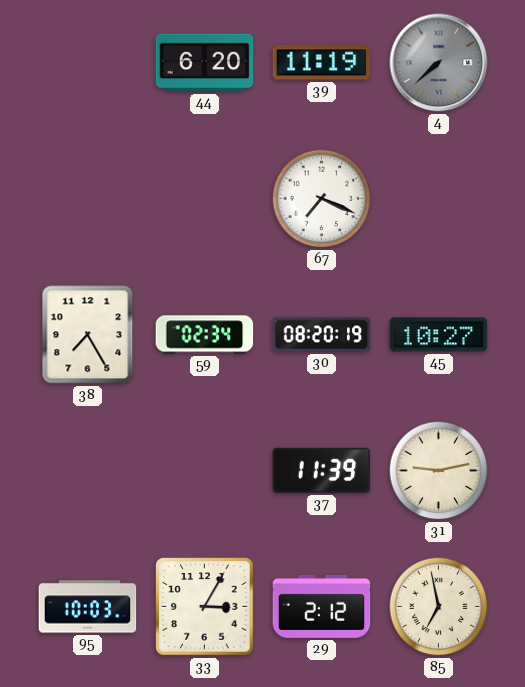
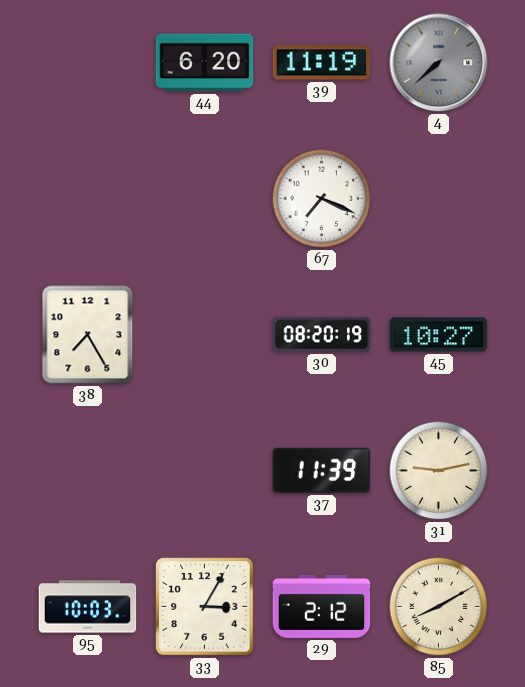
59: 02:34 -> none
85: 6:58 -> 8:10
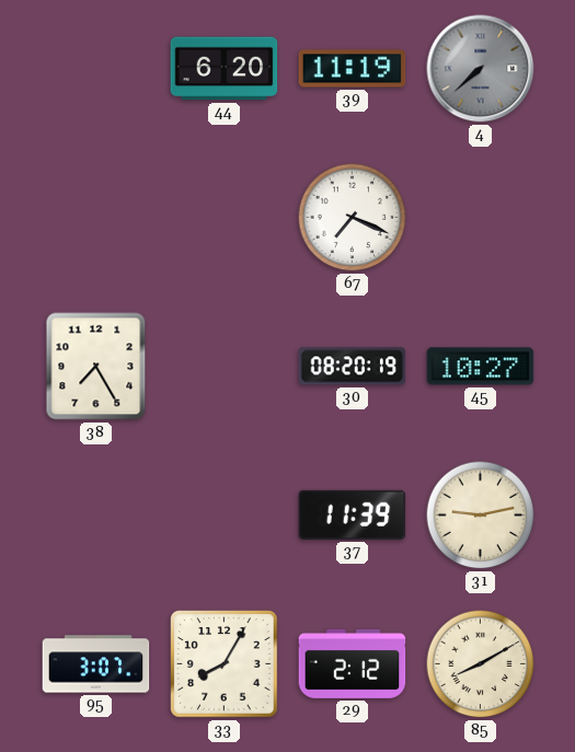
95: 10:03 -> 3:07
33: 3:05 -> 8:05
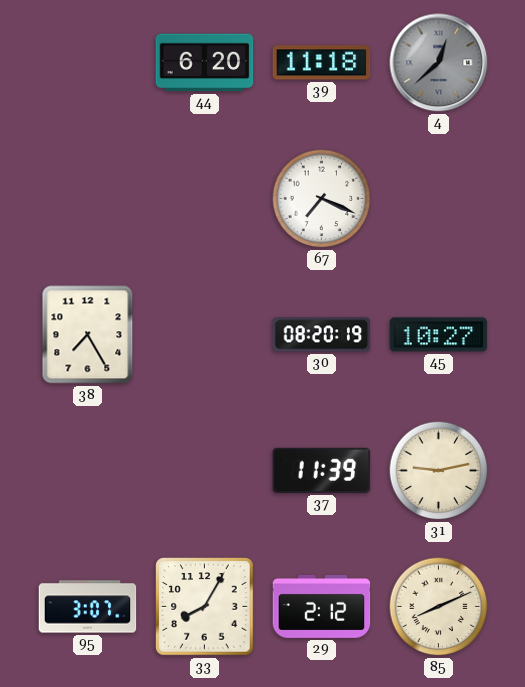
39: 11:19 -> 11:18
4: 7:38 -> 12:38
85: 8:10 -> 8:11
